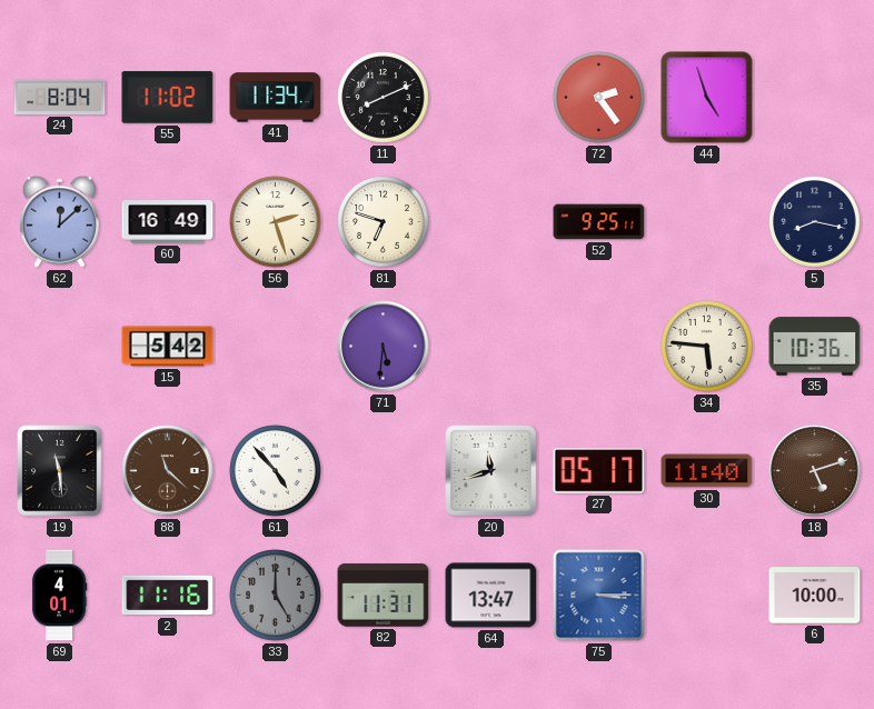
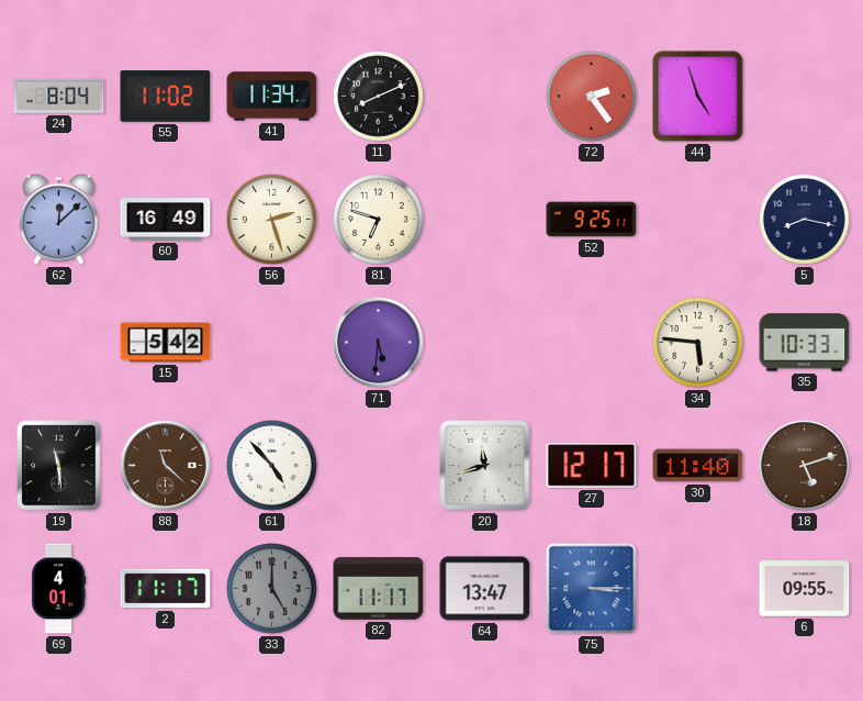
35: 10:36 -> 10:33
27: 05:17 -> 12:17
2: 11:16 -> 11:17
82: 11:31 -> 11:17
6: 10:00 -> 09:55
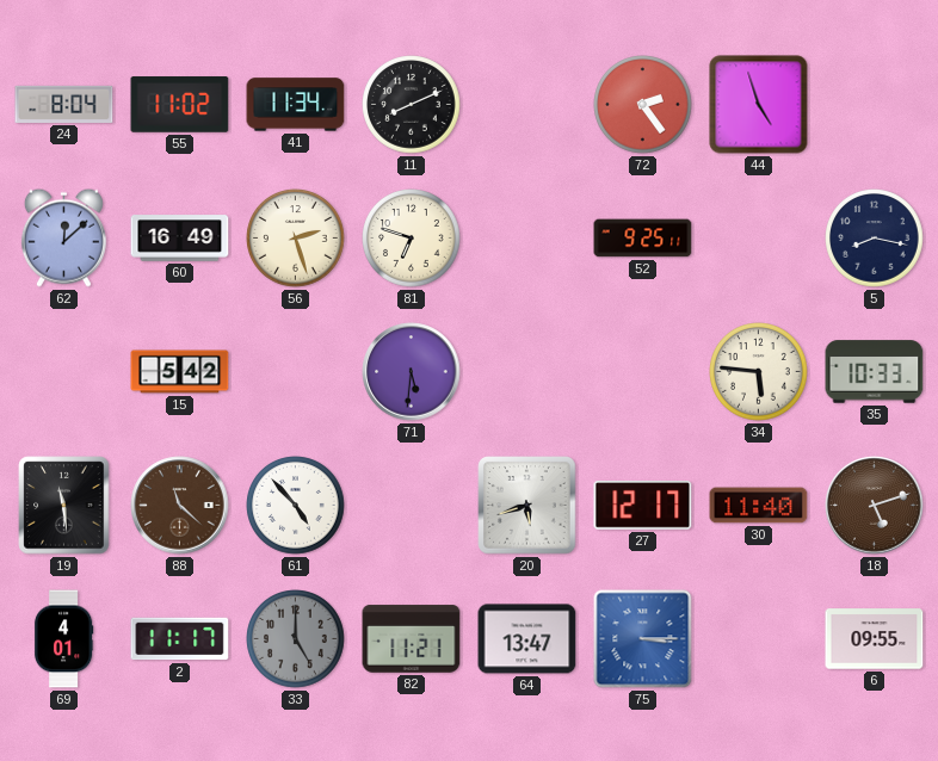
20: 11:42 -> 5:42
82: 11:17 -> 11:21
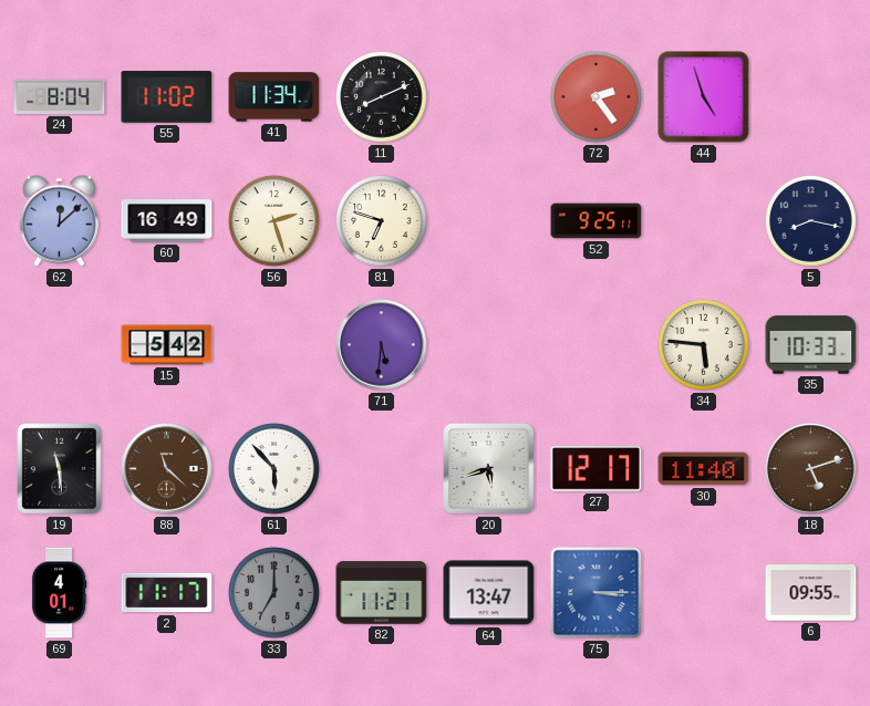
61: 4:53 -> 5:53
33: 5:00 -> 7:00
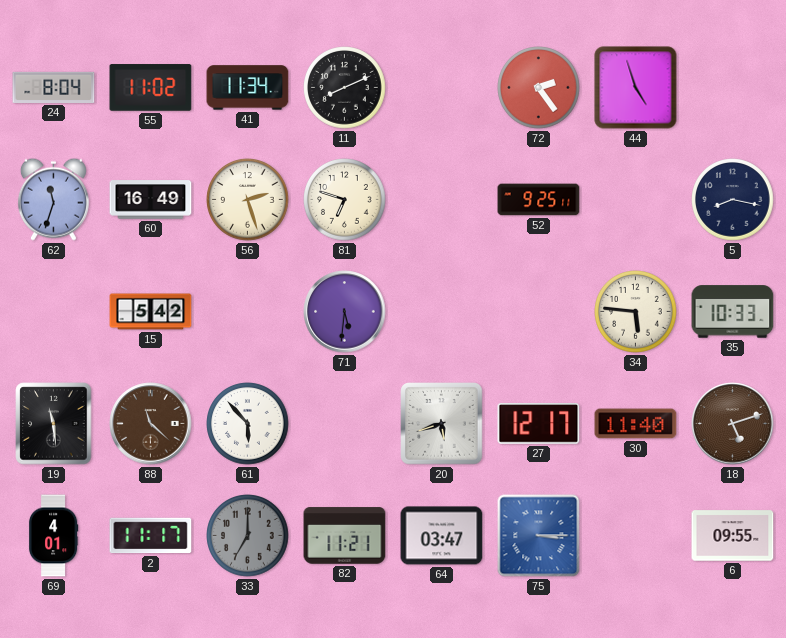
62: 12:08 -> 11:33
64: 13:47 -> 03:47
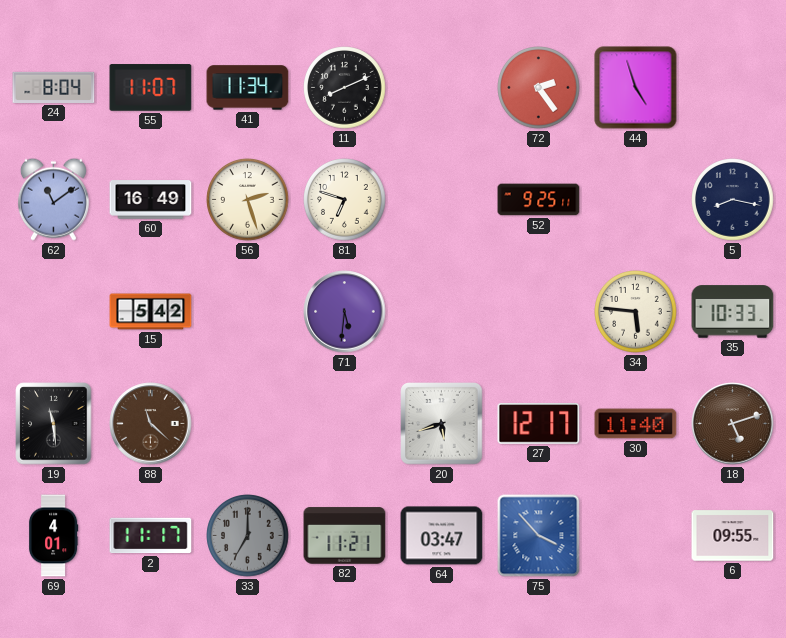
55: 11:02 -> 11:07
62: 11:33 -> 11:09
61: 5:53 -> none
75: 3:15 -> 3:53
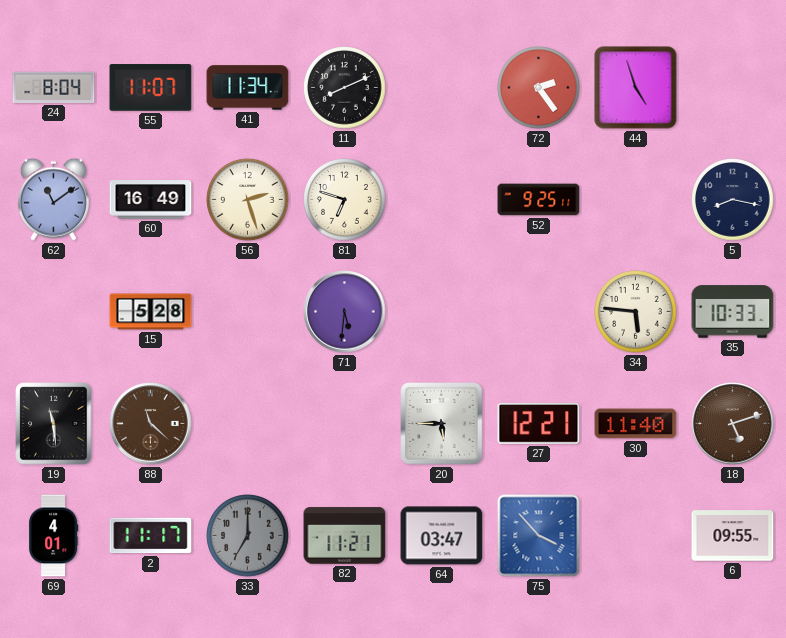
15: 5:42 -> 5:28
20: 5:42 -> 5:45
27: 12:17 -> 12:21
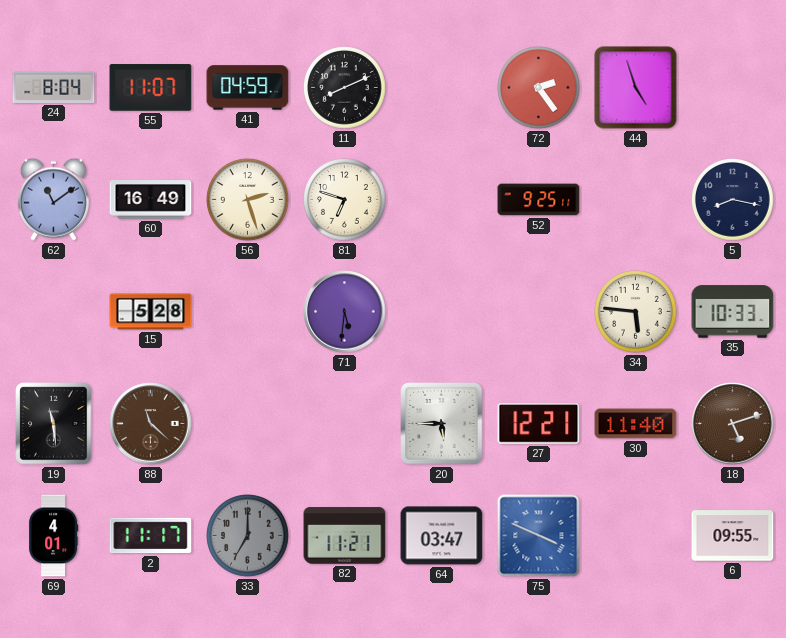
41: 11:34 -> 04:59
75: 3:53 -> 3:49
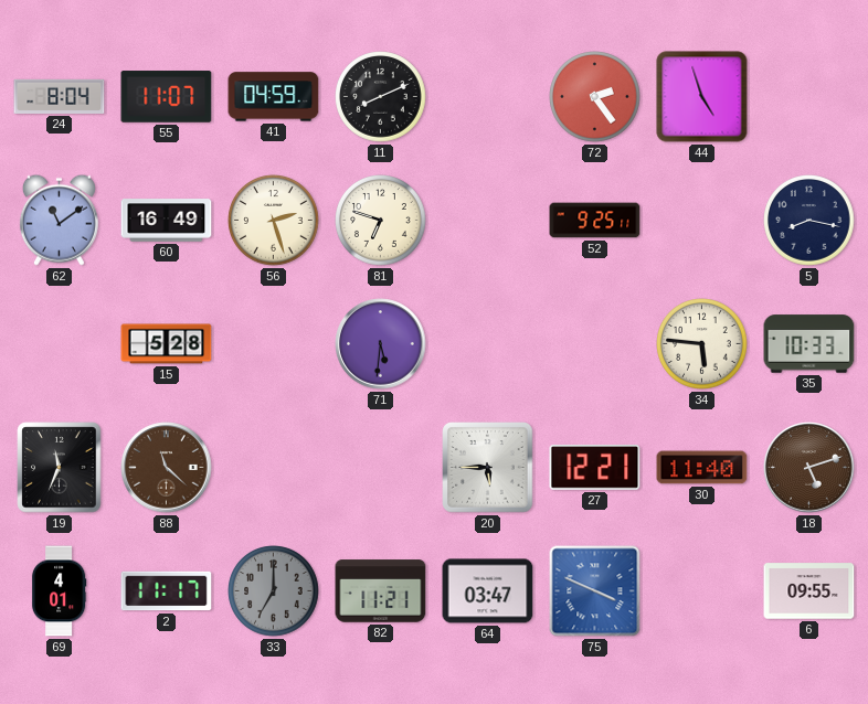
19: 11:29 -> 11:34
